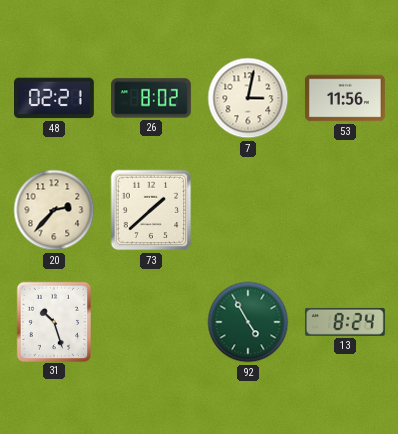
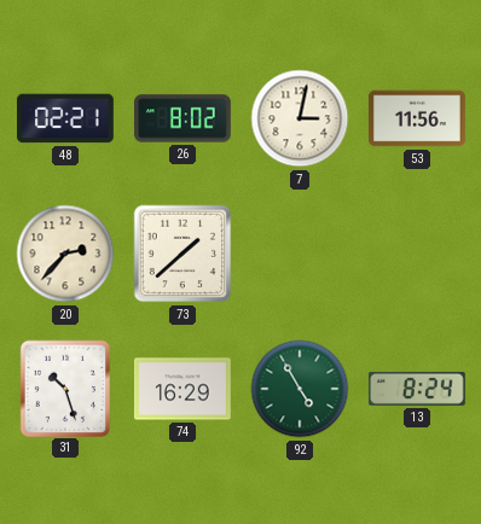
74: none -> 16:29
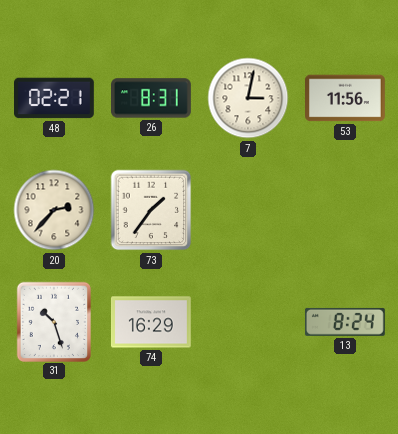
26: 8:02 -> 8:31
73: 1:38 -> 1:36
92: 4:55 -> none
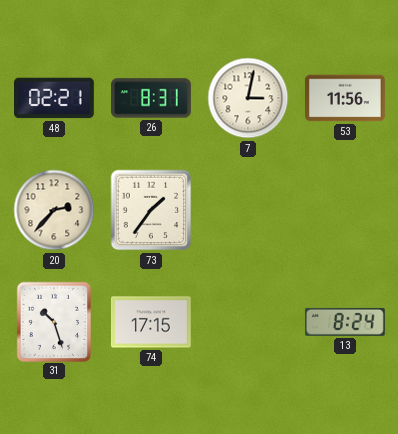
74: 16:29 -> 17:15
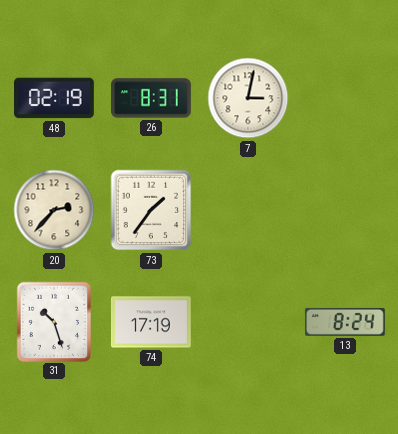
48: 02:21 -> 02:19
53: 11:56 -> none
74: 17:15 -> 17:19
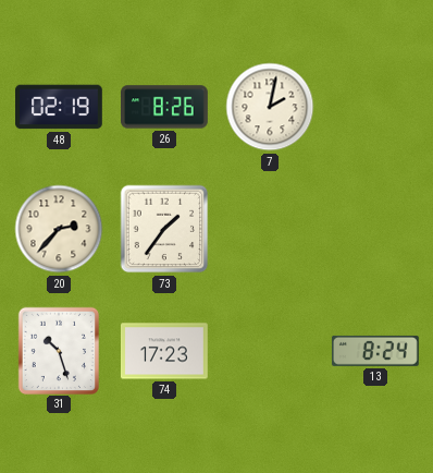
26: 8:31 -> 8:26
7: 3:02 -> 2:02
74: 17:19 -> 17:23
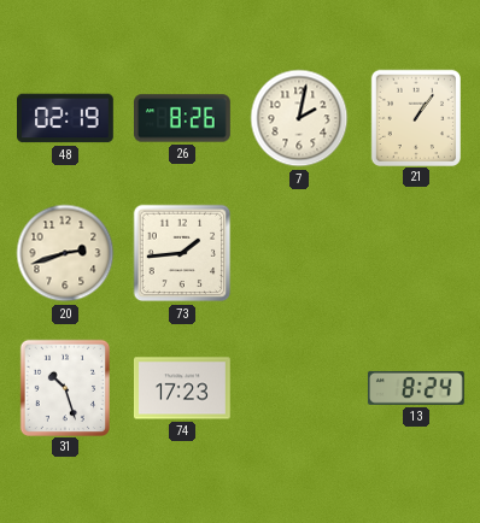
21: none -> 1:06
20: 2:37 -> 2:42
73: 1:36 -> 1:44
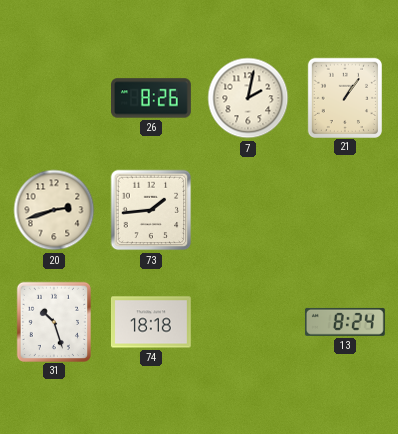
48: 02:19 -> none
74: 17:23 -> 18:18
